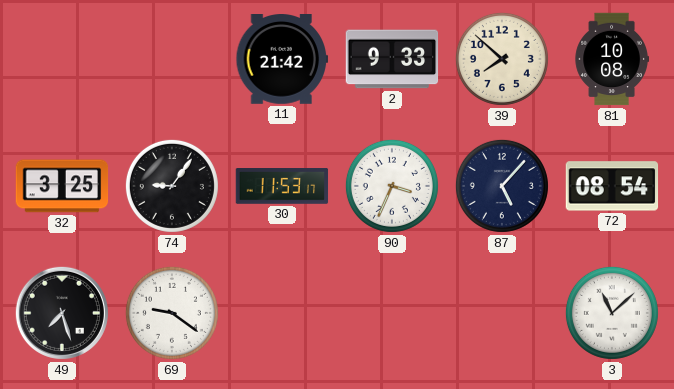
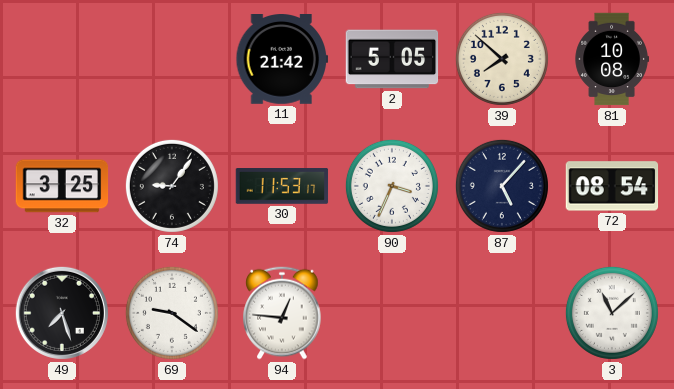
2: 9:33 -> 5:05
94: none -> 12:46
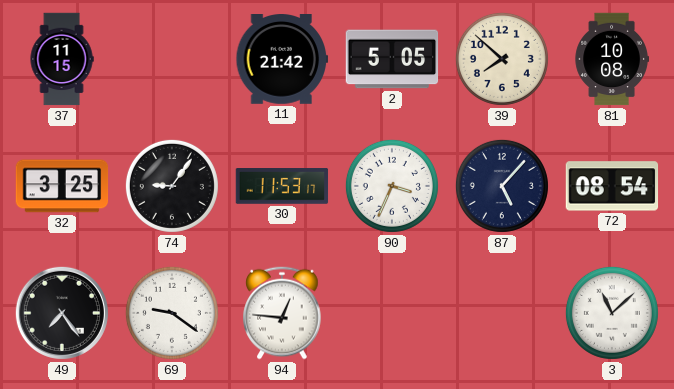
37: none -> 11:15
49: 7:27 -> 7:24
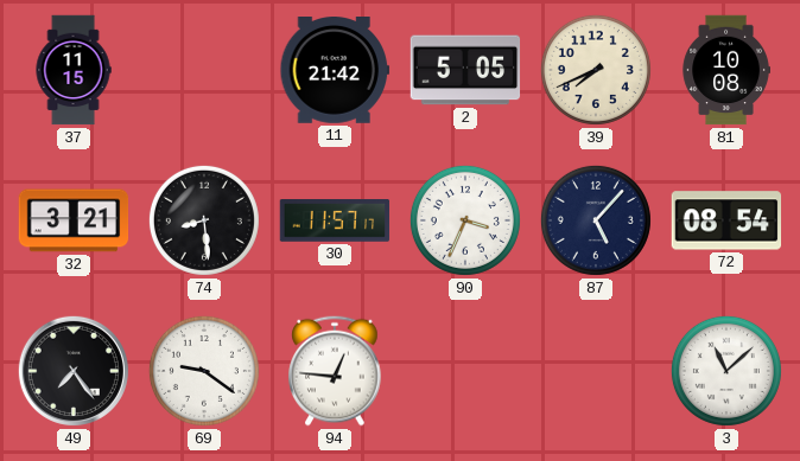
39: 7:52 -> 7:41
32: 3:25 -> 3:21
74: 9:06 -> 8:29
30: 11:53 -> 11:57
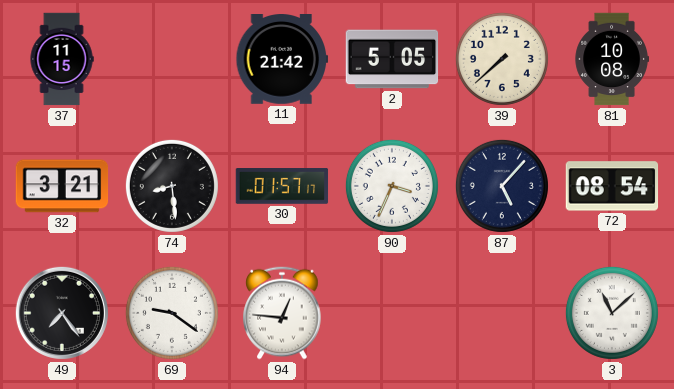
39: 7:41 -> 7:38
30: 11:57 -> 01:57
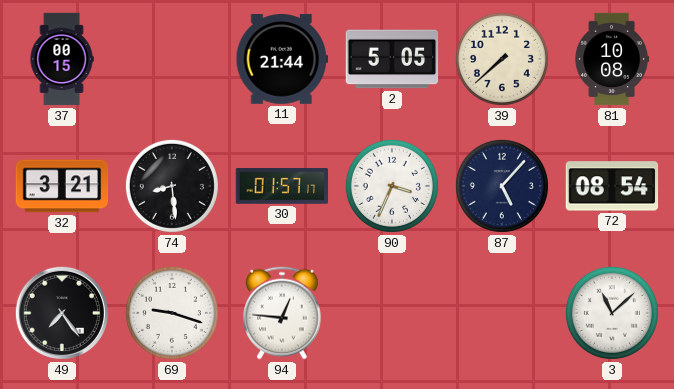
37: 11:15 -> 00:15
11: 21:42 -> 21:44
69: 9:21 -> 9:18
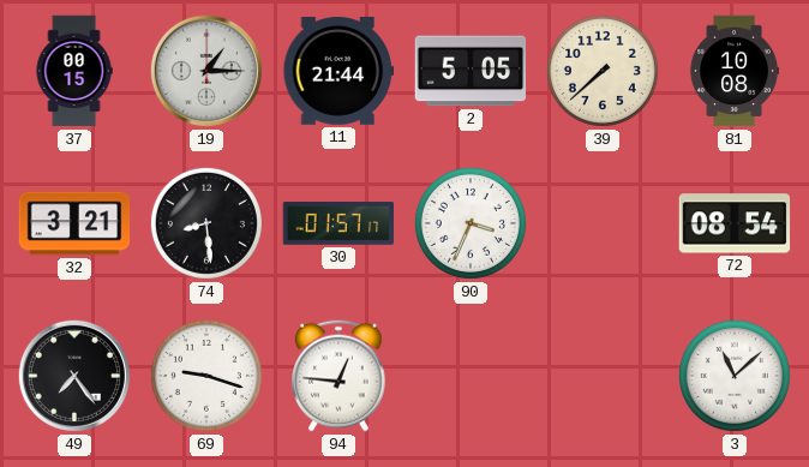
19: none -> 1:15
87: 5:07 -> none
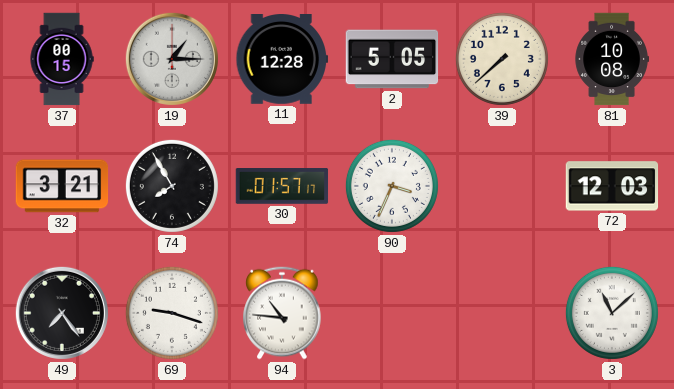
11: 21:44 -> 12:28
74: 8:29 -> 7:55
72: 08:54 -> 12:03
94: 12:46 -> 10:46
